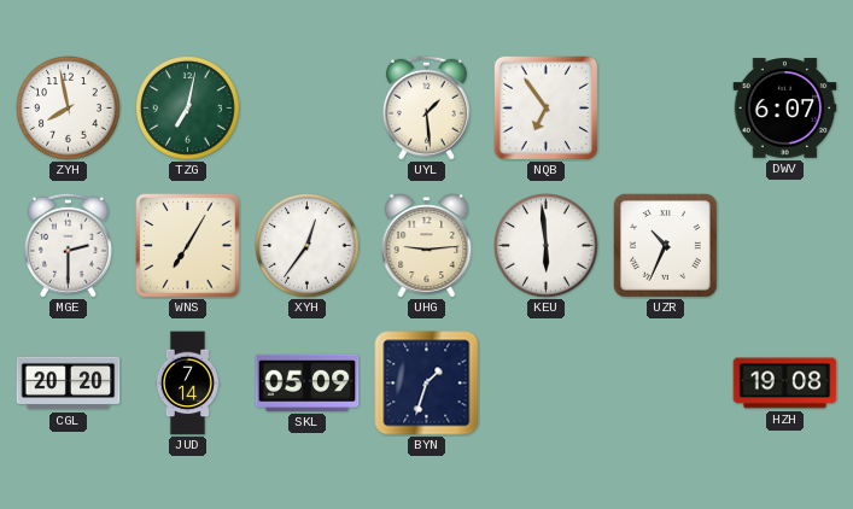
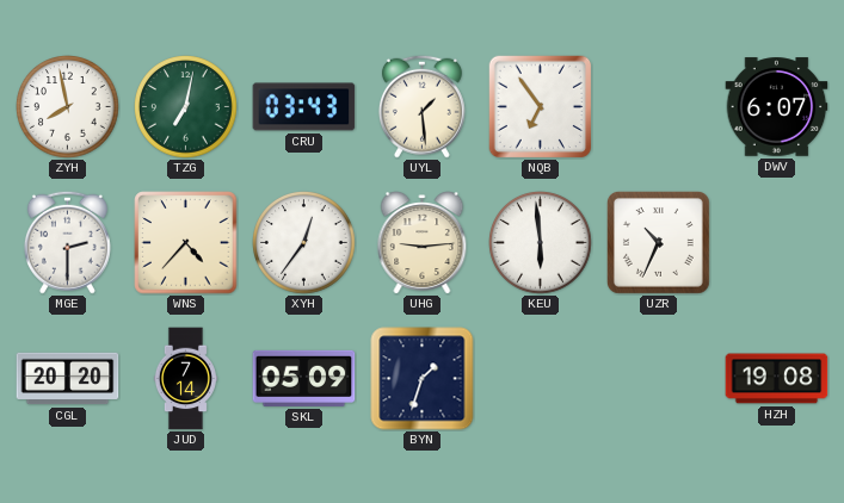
CRU: none -> 03:43
WNS: 7:05 -> 4:37
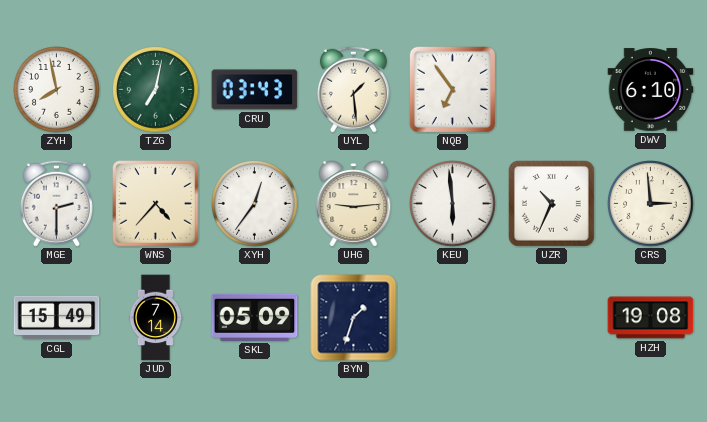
DWV: 6:07 -> 6:10
CRS: none -> 2:59
CGL: 20:20 -> 15:49
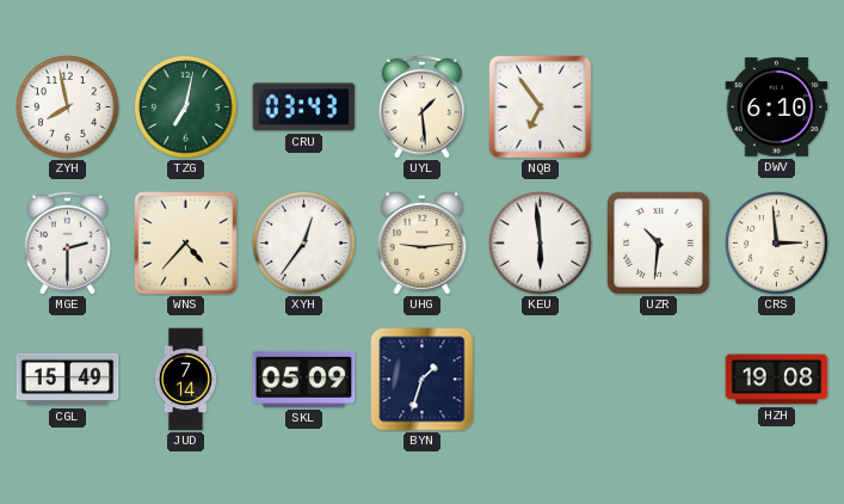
UZR: 10:34 -> 10:31
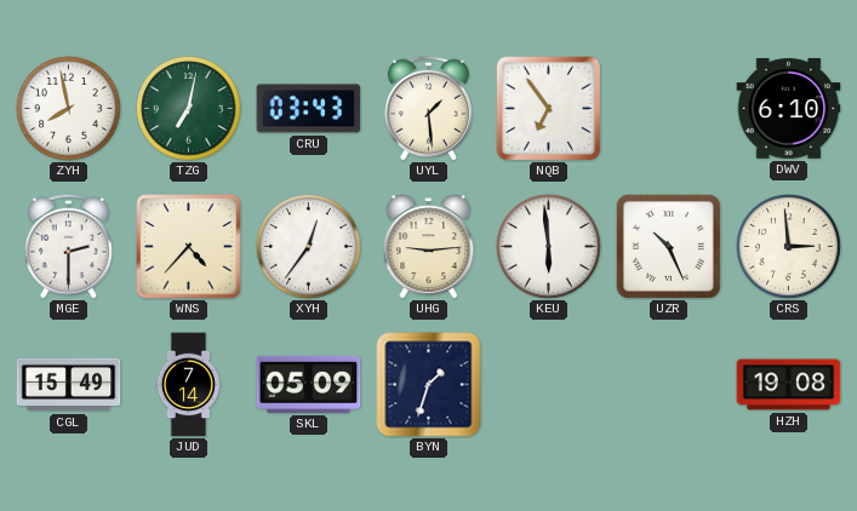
UZR: 10:31 -> 10:26
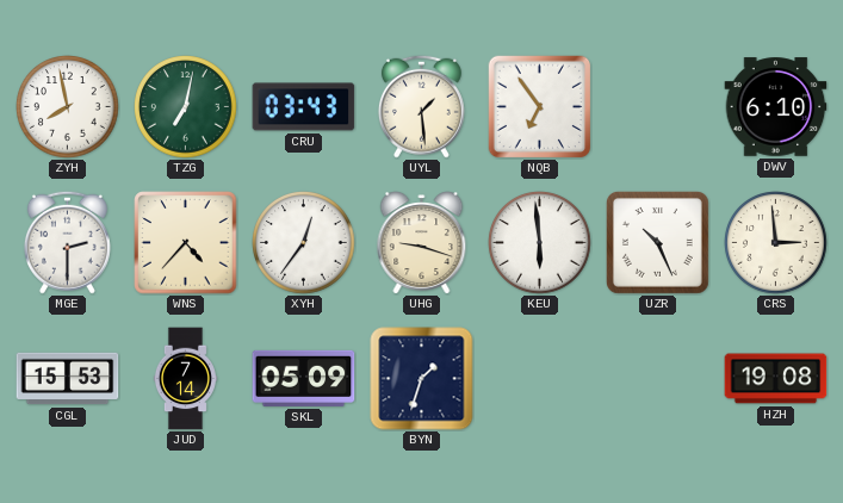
UHG: 9:14 -> 9:18
CGL: 15:49 -> 15:53
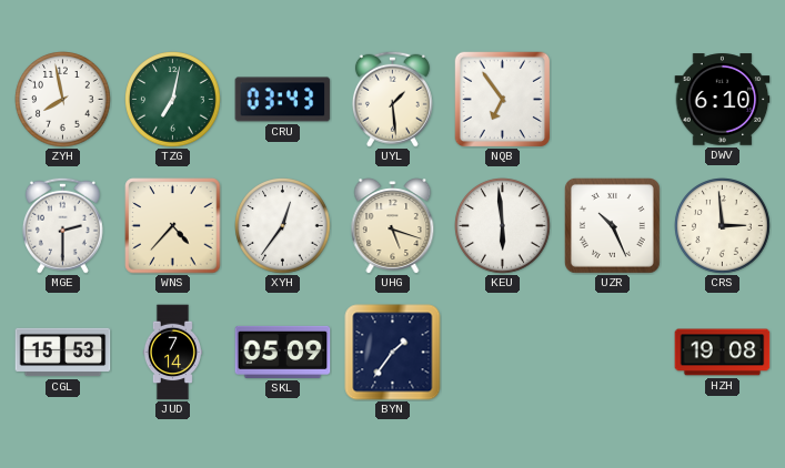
UHG: 9:18 -> 5:18
BYN: 1:33 -> 1:36
